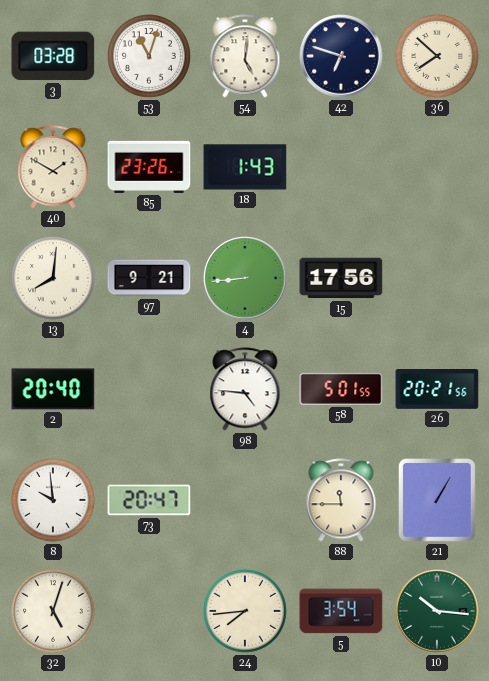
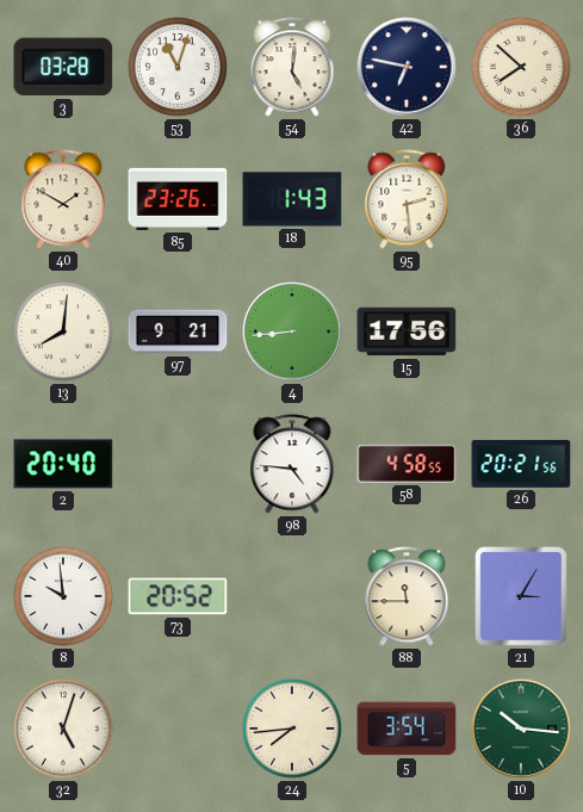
42: 6:48 -> 6:47
95: none -> 2:29
58: 5:01 -> 4:58
73: 20:47 -> 20:52
21: 1:05 -> 3:05
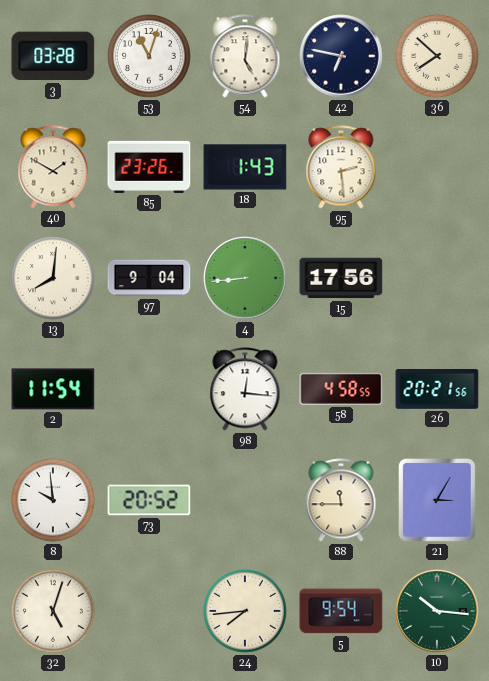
97: 9:21 -> 9:04
2: 20:40 -> 11:54
98: 4:46 -> 12:16
5: 3:54 -> 9:54
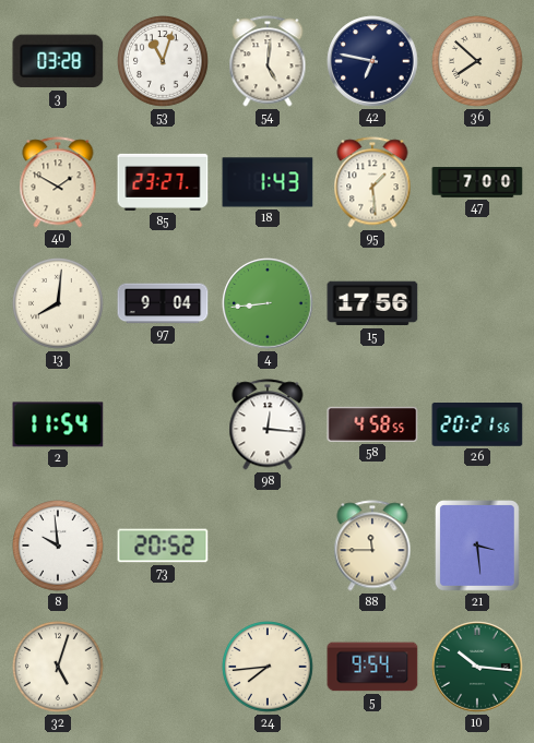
85: 23:26 -> 23:27
95: 2:29 -> 1:29
47: none -> 7:00
21: 3:05 -> 3:29
